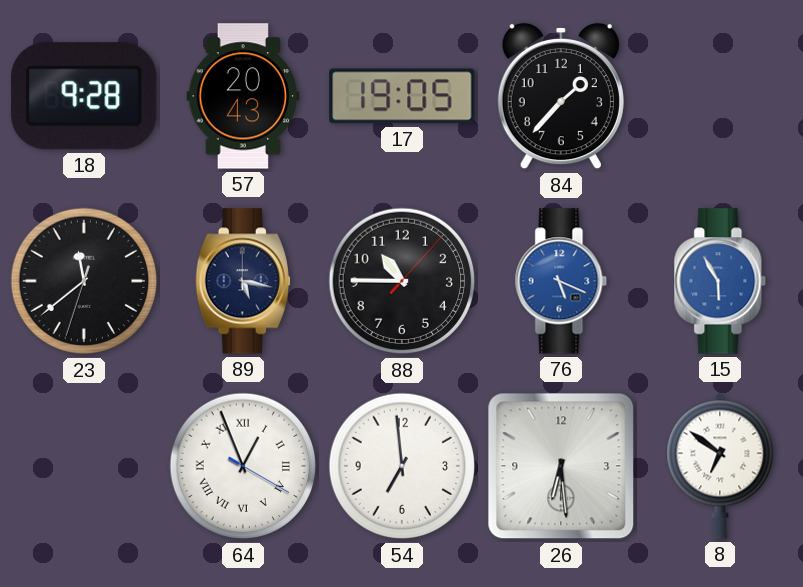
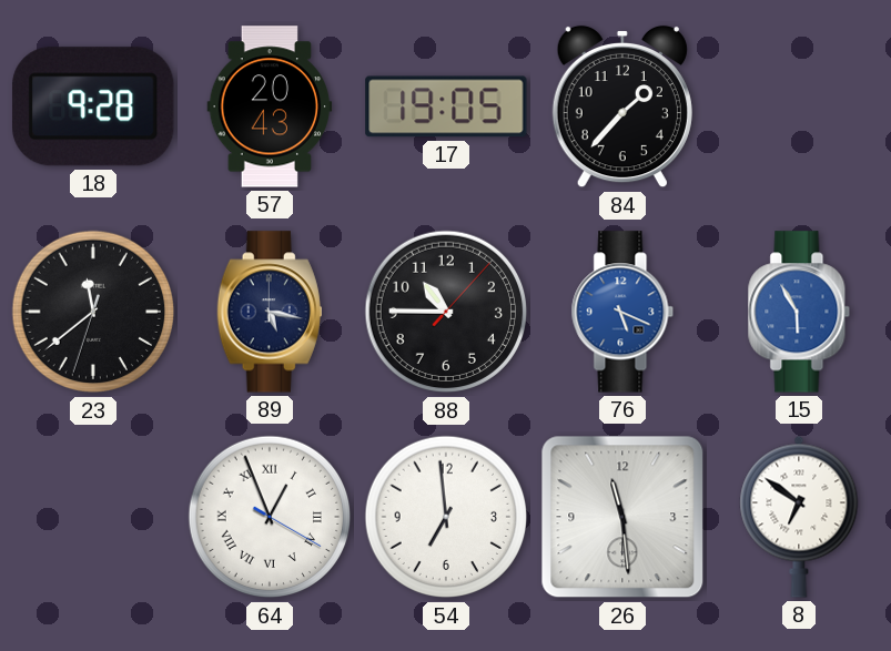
26: 6:29 -> 11:29
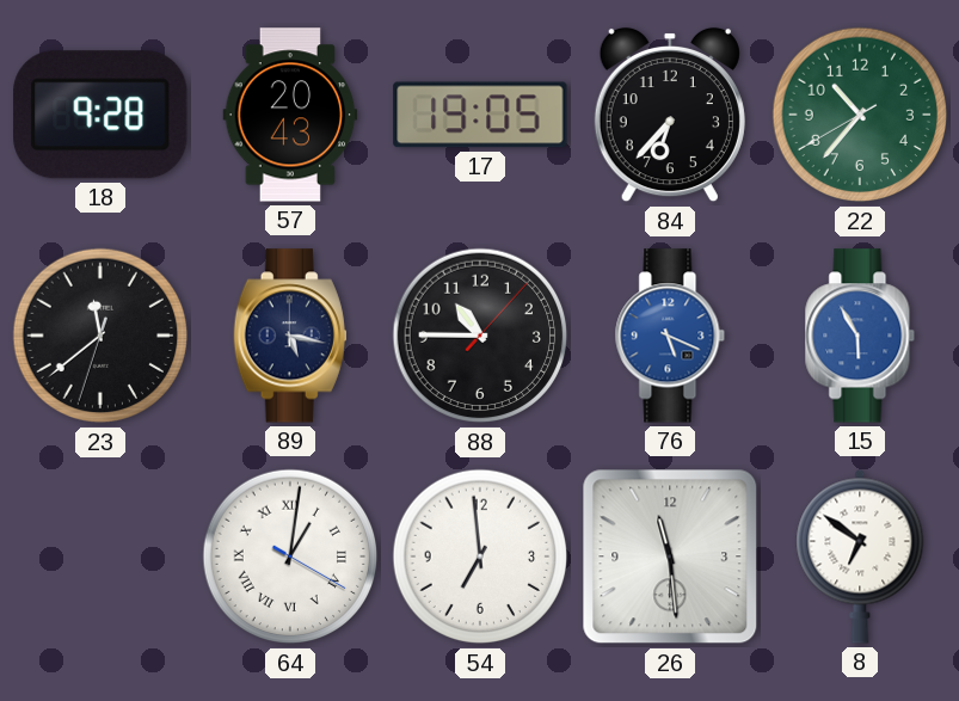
84: 1:37 -> 6:37
22: none -> 10:36
64: 12:56 -> 1:01
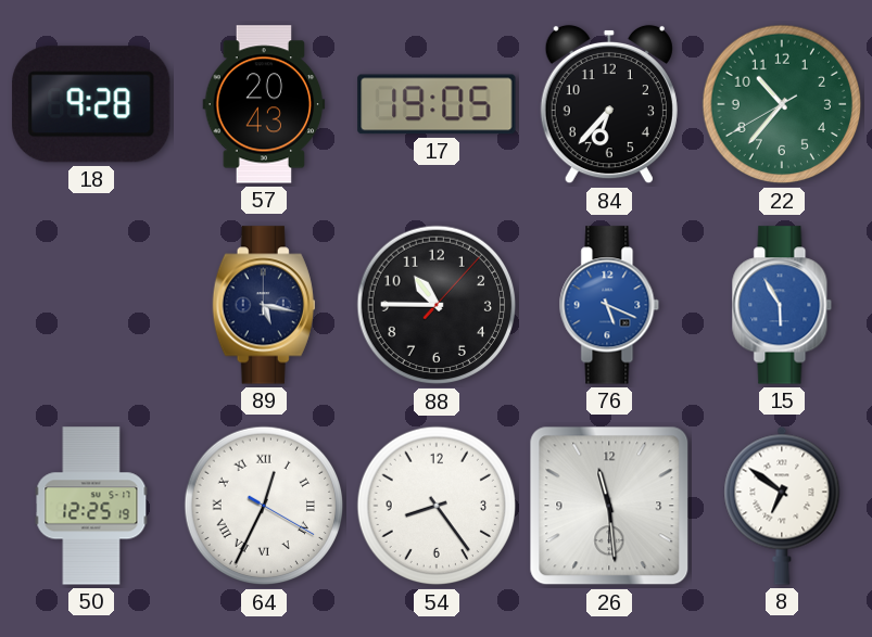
23: 11:38 -> none
50: none -> 12:25
64: 1:01 -> 12:34
54: 6:59 -> 8:24
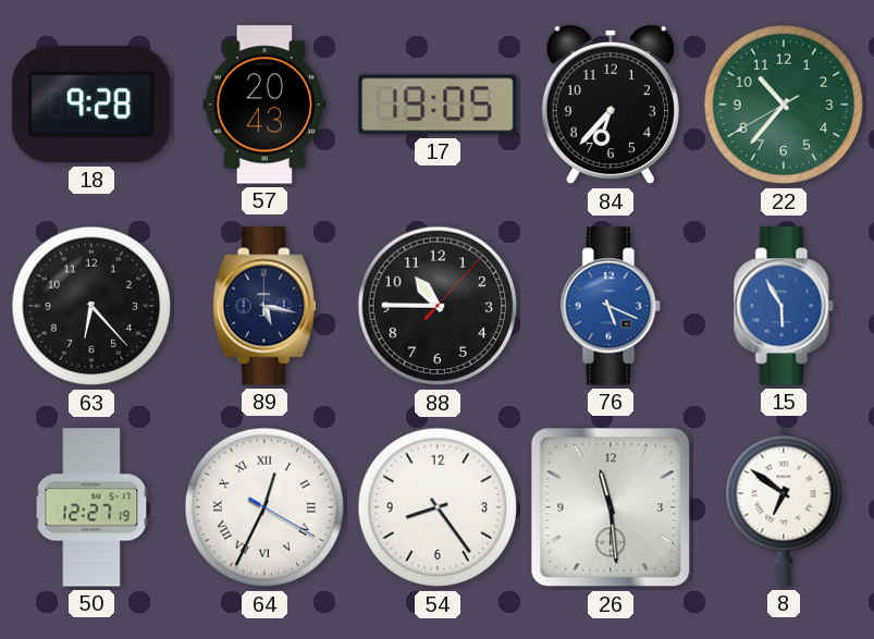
63: none -> 6:23
50: 12:25 -> 12:27
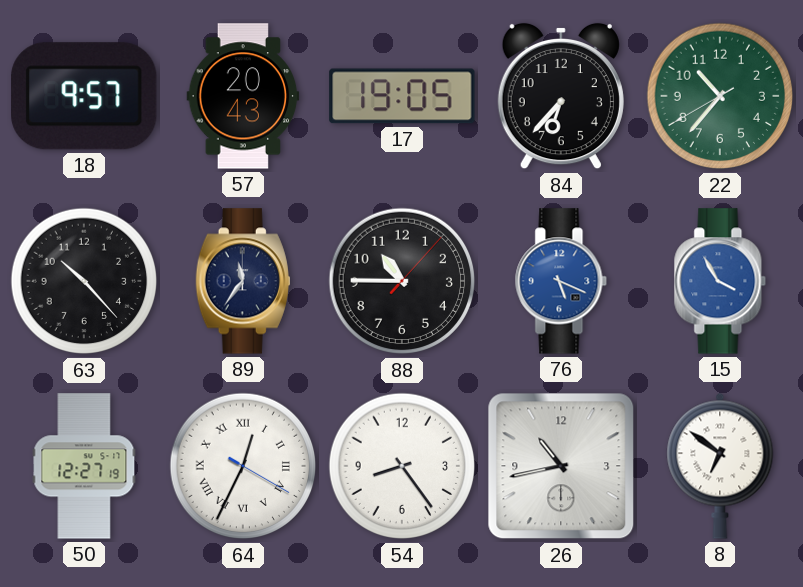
18: 9:28 -> 9:57
63: 6:23 -> 10:23
89: 5:17 -> 11:36
15: 5:55 -> 3:55
26: 11:29 -> 10:43
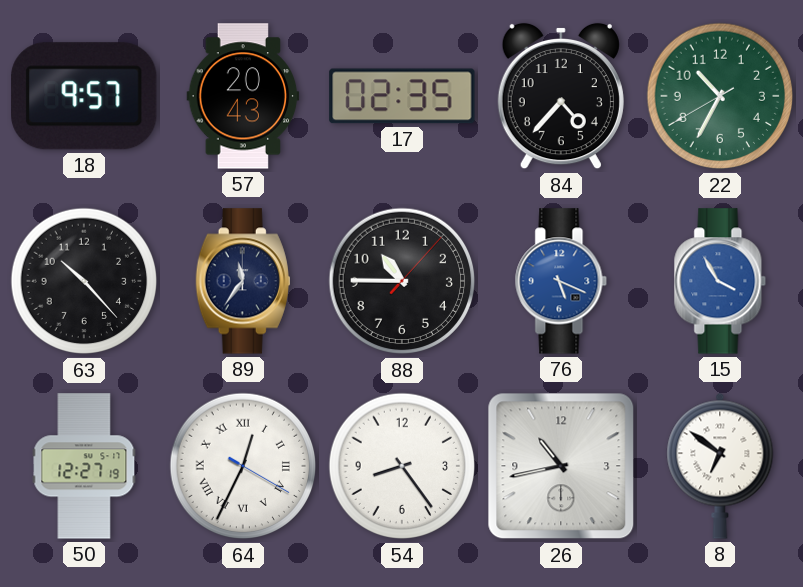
17: 19:05 -> 02:35
84: 6:37 -> 4:37
22: 10:36 -> 10:34
